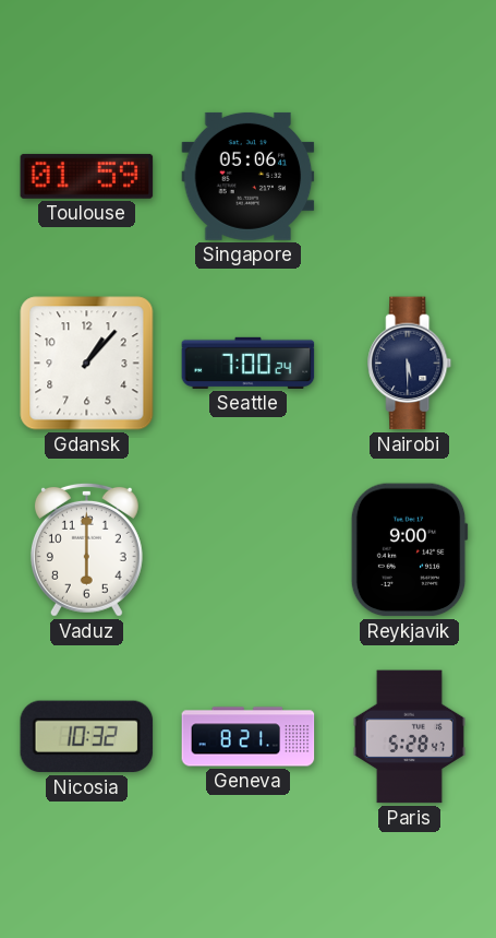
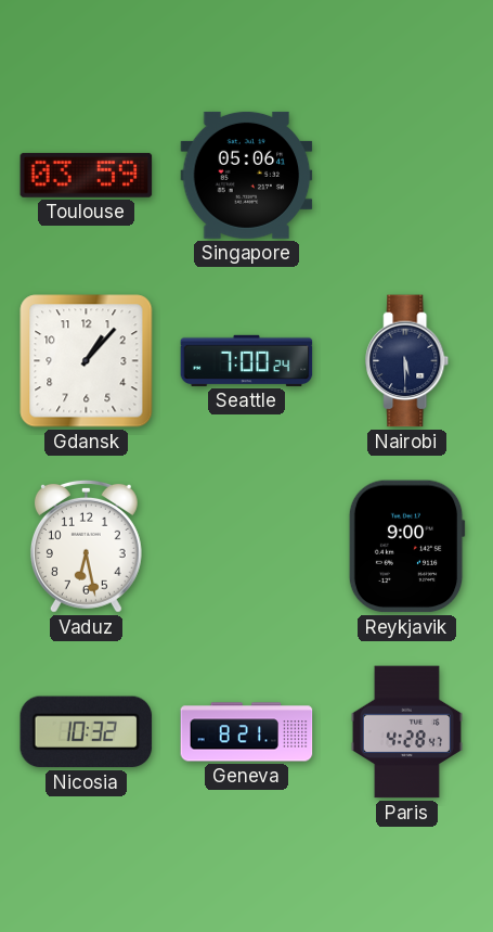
Toulouse: 01:59 -> 03:59
Vaduz: 6:00 -> 6:28
Paris: 5:28 -> 4:28
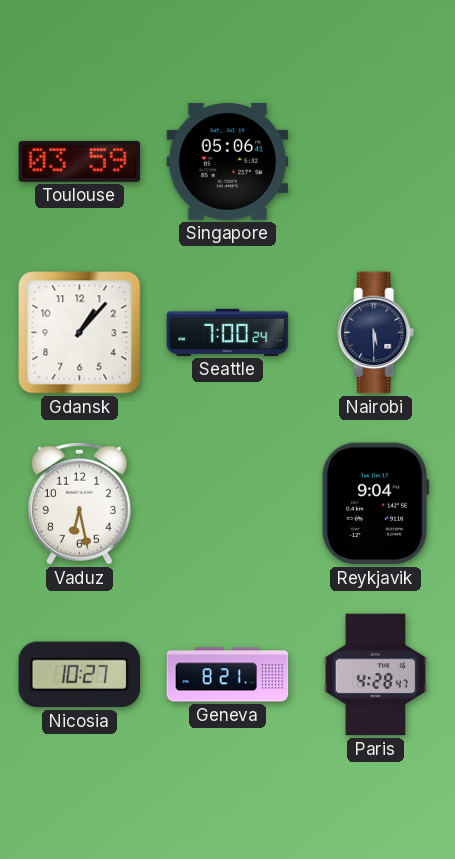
Reykjavik: 9:00 -> 9:04
Nicosia: 10:32 -> 10:27
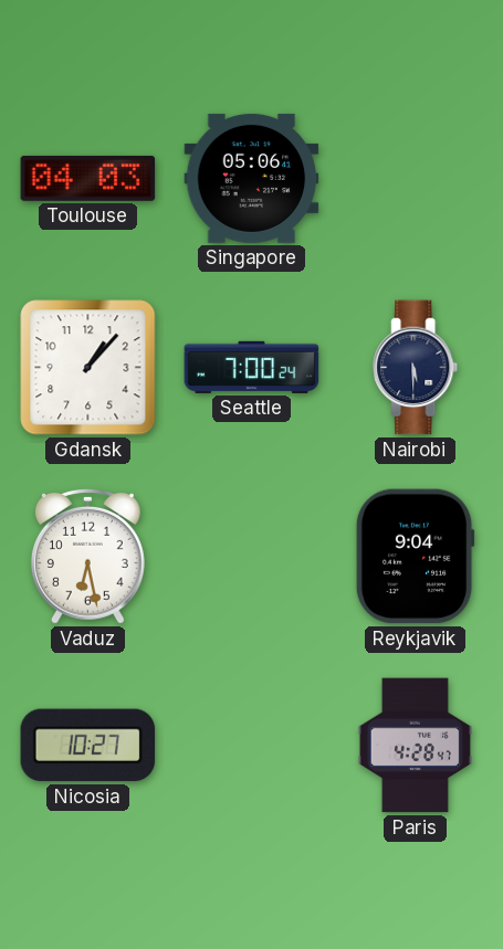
Toulouse: 03:59 -> 04:03
Geneva: 8:21 -> none
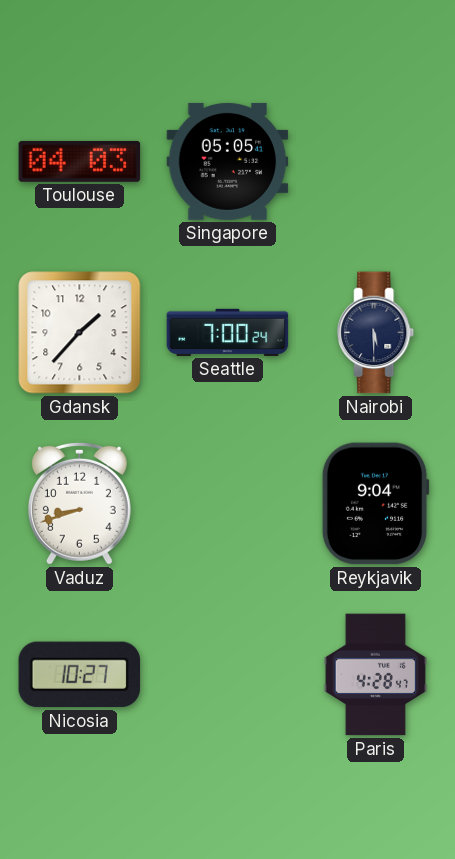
Singapore: 05:06 -> 05:05
Gdansk: 1:07 -> 1:37
Vaduz: 6:28 -> 8:42
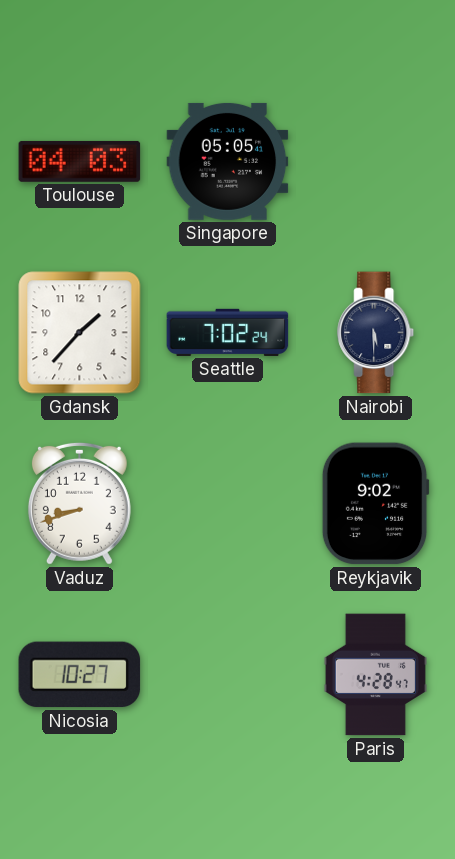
Seattle: 7:00 -> 7:02
Reykjavik: 9:04 -> 9:02
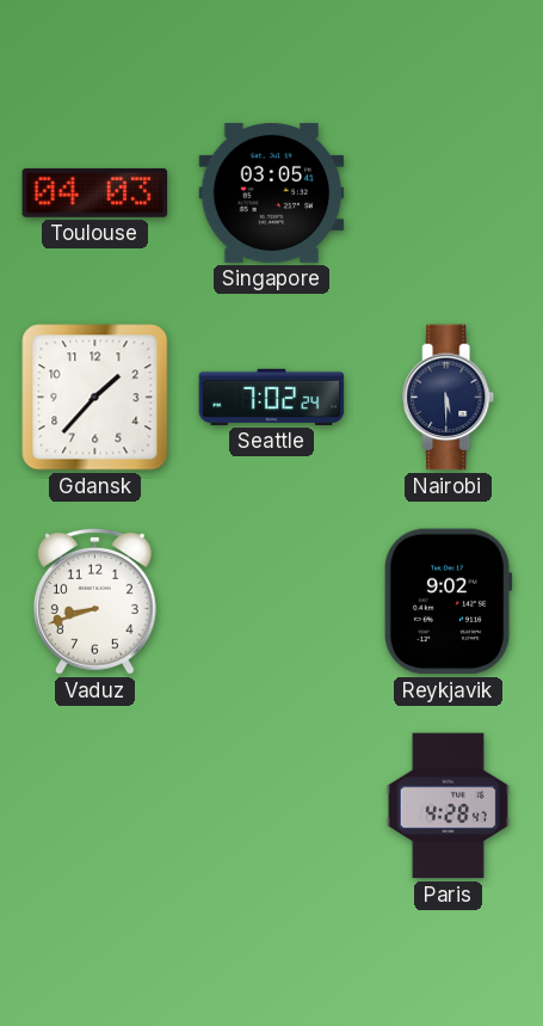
Singapore: 05:05 -> 03:05
Nicosia: 10:27 -> none
